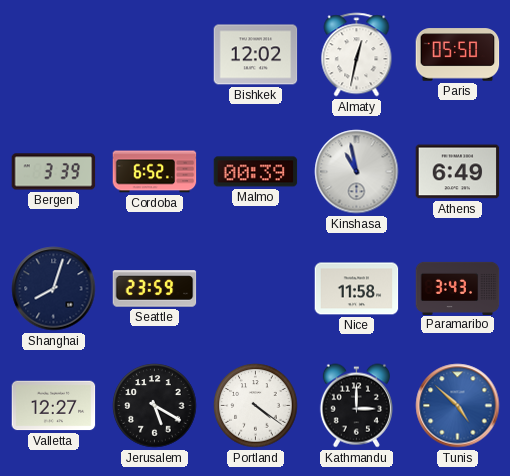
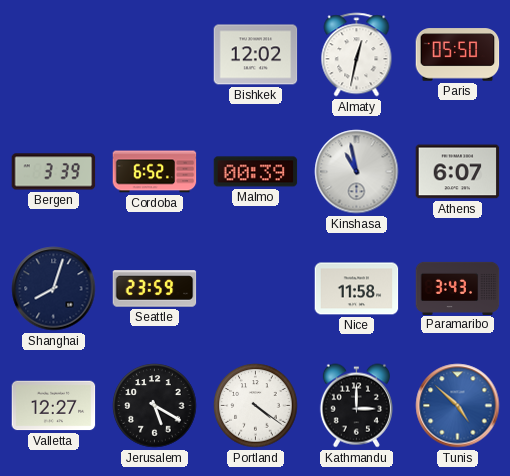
Athens: 6:49 -> 6:07
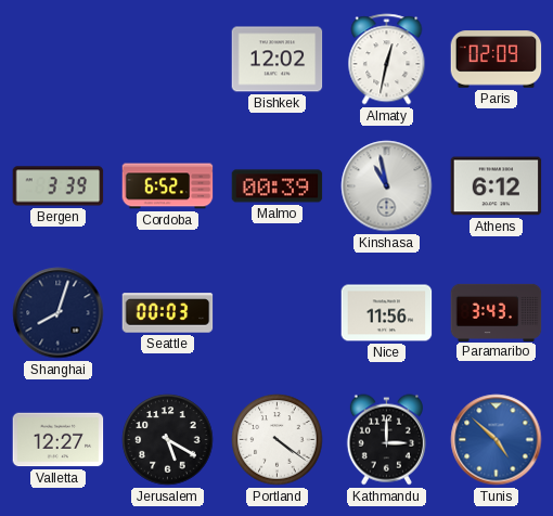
Paris: 05:50 -> 02:09
Athens: 6:07 -> 6:12
Seattle: 23:59 -> 00:03
Nice: 11:58 -> 11:56
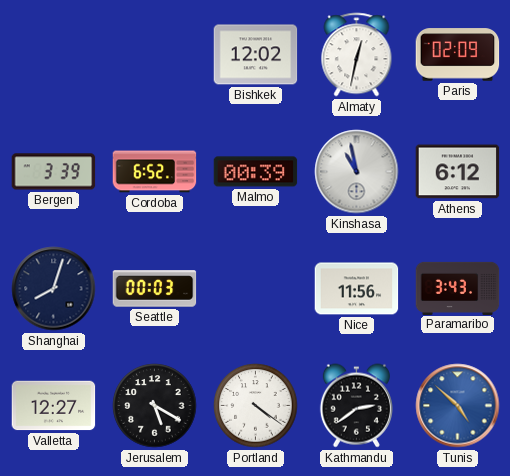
Kathmandu: 3:00 -> 2:39
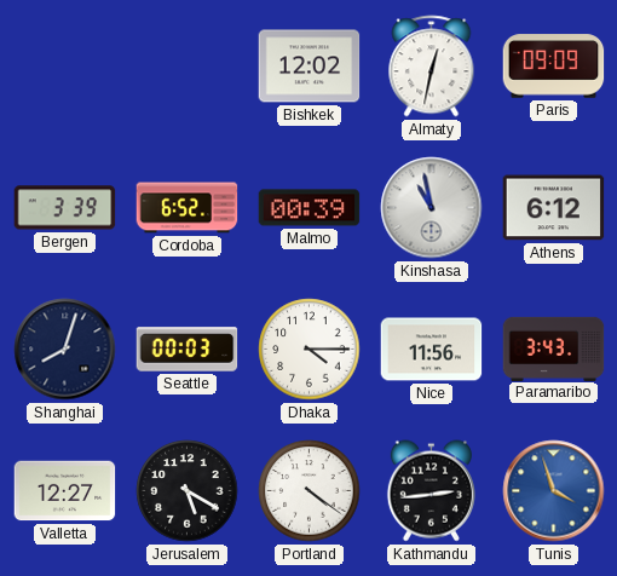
Paris: 02:09 -> 09:09
Dhaka: none -> 4:15
Kathmandu: 2:39 -> 2:44
Tunis: 4:52 -> 3:57
